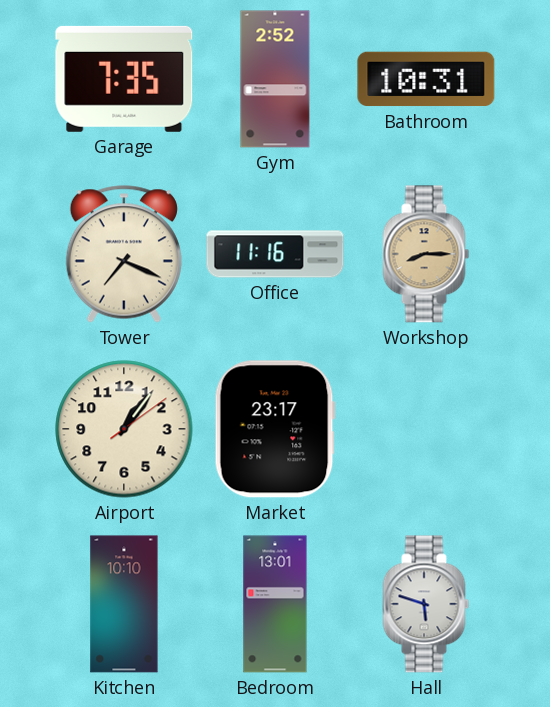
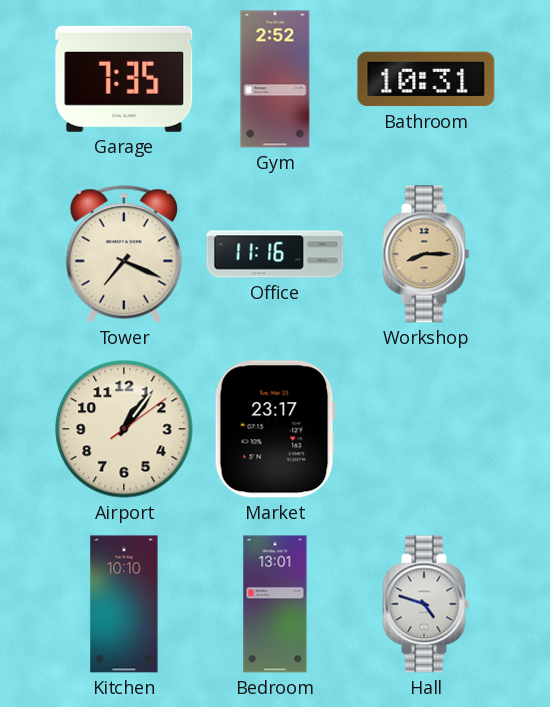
Hall: 5:48 -> 4:48
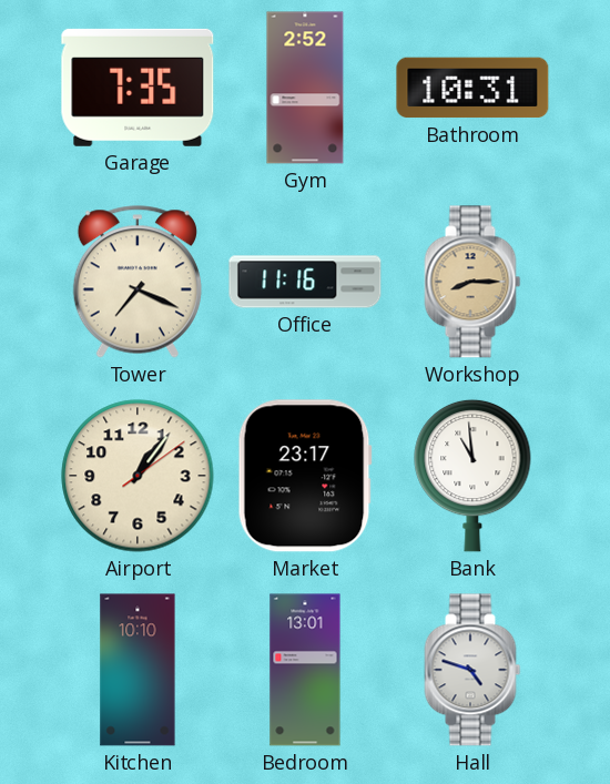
Bank: none -> 10:59
